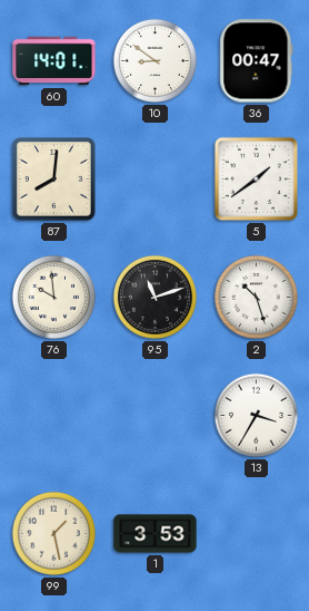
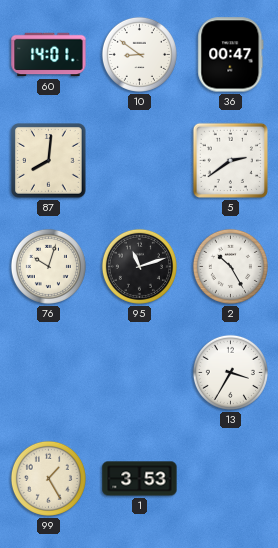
5: 1:39 -> 2:39
76: 9:59 -> 10:03
2: 10:27 -> 10:25
99: 1:28 -> 1:25
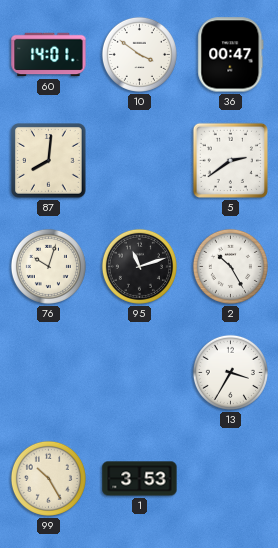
10: 8:51 -> 3:51
99: 1:25 -> 10:25
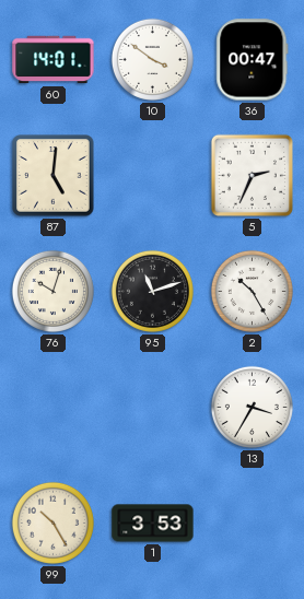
87: 8:01 -> 5:01
5: 2:39 -> 2:34
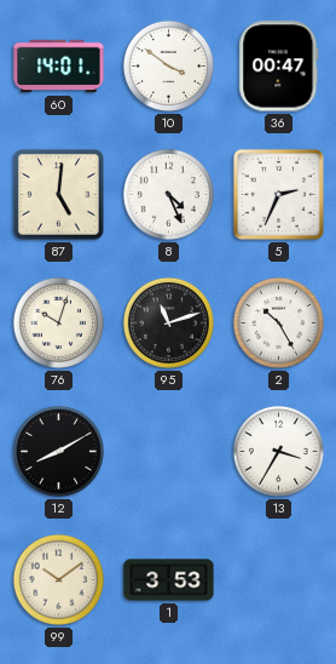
8: none -> 4:26
12: none -> 8:10
99: 10:25 -> 10:09
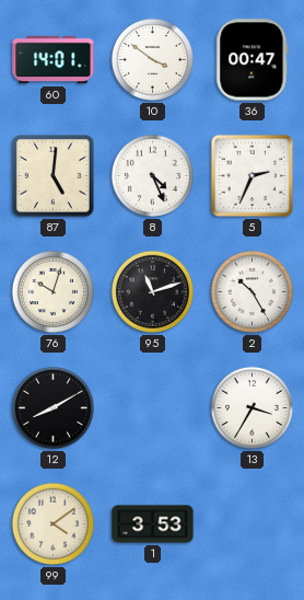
99: 10:09 -> 4:09
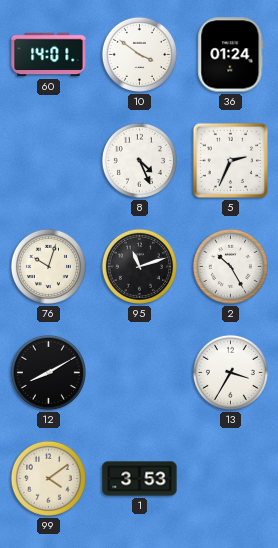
36: 00:47 -> 01:24
87: 5:01 -> none
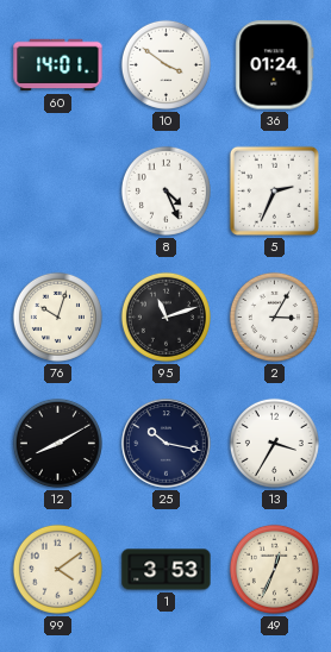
2: 10:25 -> 3:05
25: none -> 10:17
49: none -> 12:34
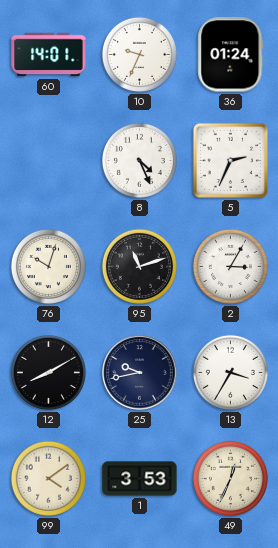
10: 3:51 -> 9:34
25: 10:17 -> 9:43
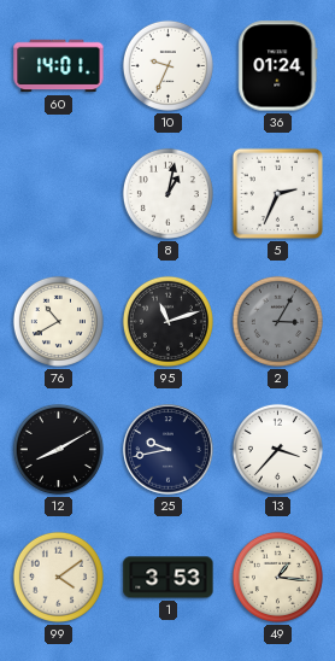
8: 4:26 -> 1:02
76: 10:03 -> 10:40
2 dial: white -> grey
13: 3:35 -> 3:37
49: 12:34 -> 1:16
